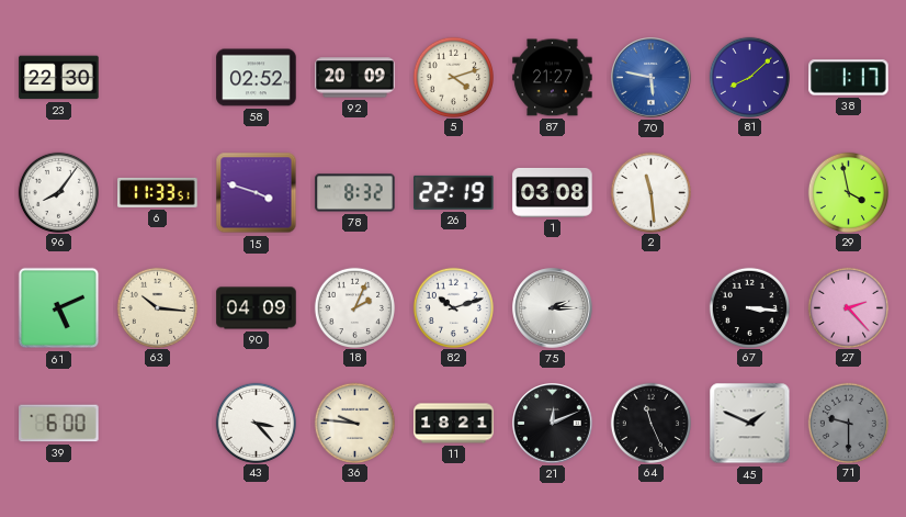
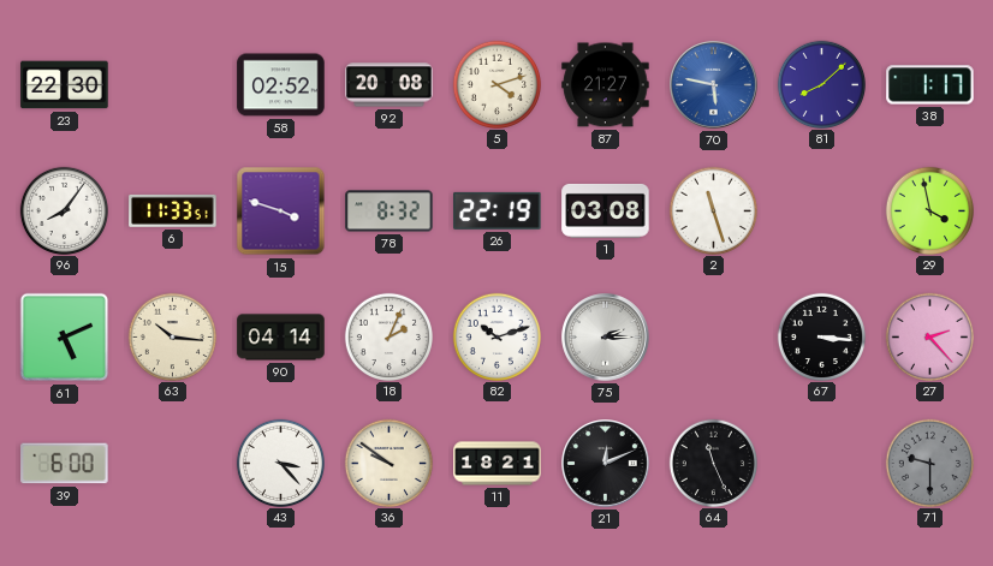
92: 20:09 -> 20:08
2: 11:29 -> 11:27
90: 04:09 -> 04:14
36: 9:46 -> 9:51
45: 1:49 -> none
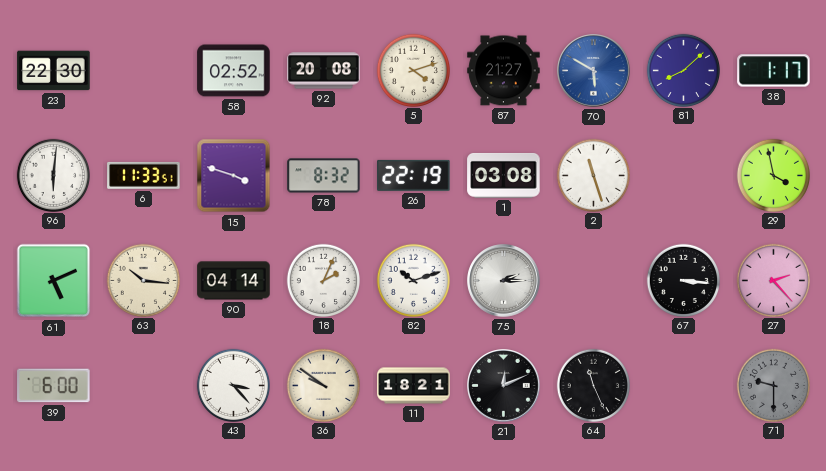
70: 5:47 -> 5:50
96: 8:06 -> 6:01
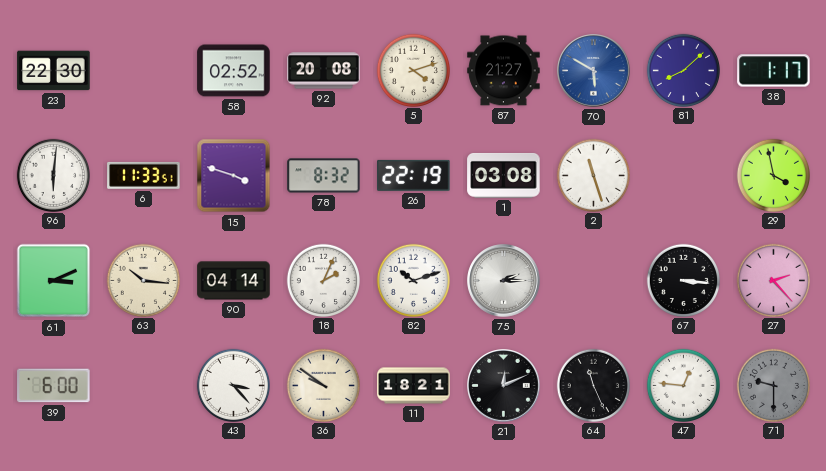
61: 5:11 -> 3:11
47: none -> 12:46
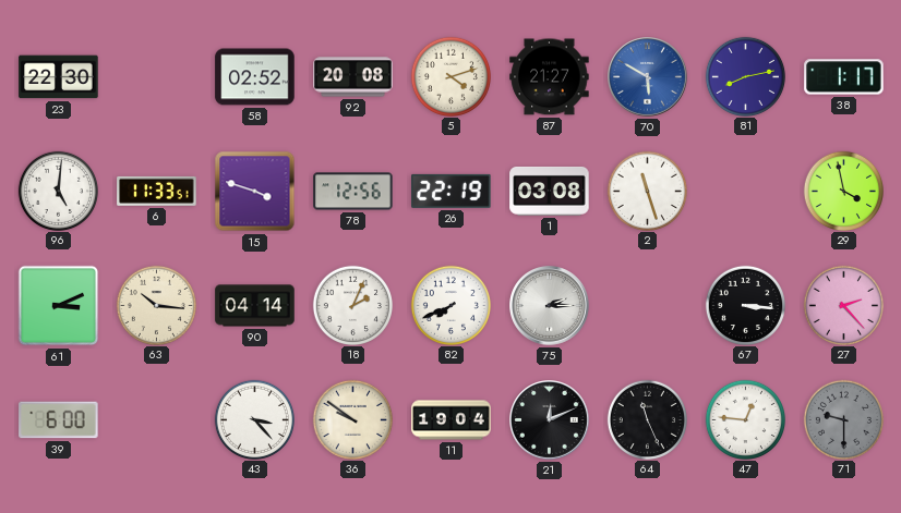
81: 8:08 -> 8:13
96: 6:01 -> 5:01
78: 8:32 -> 12:56
82: 10:12 -> 7:41
11: 18:21 -> 19:04
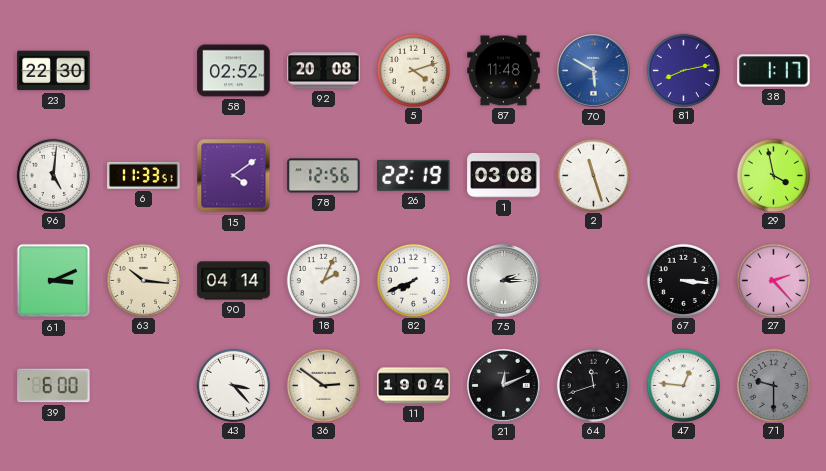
87: 21:27 -> 11:48
15: 3:48 -> 4:09
36: 9:51 -> 2:51
64: 11:26 -> 11:42
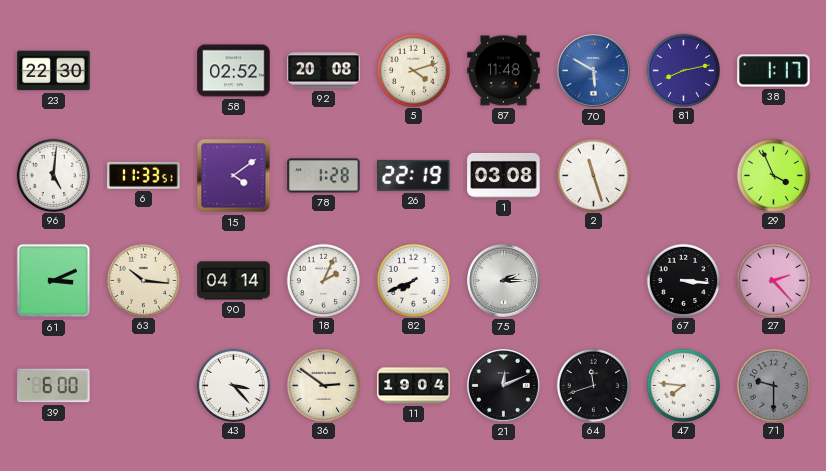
78: 12:56 -> 1:28
29: 3:58 -> 3:56
47: 12:46 -> 7:46
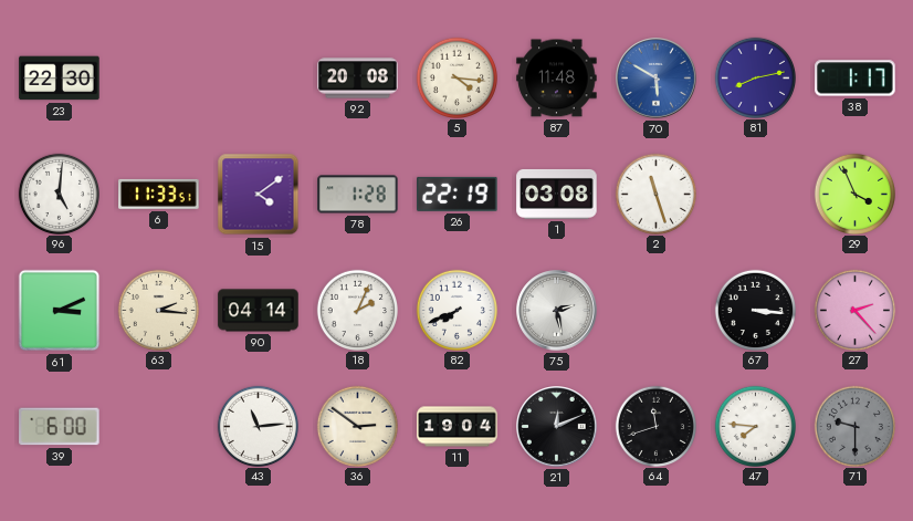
58: 02:52 -> none
5: 4:12 -> 4:16
63: 10:16 -> 2:16
75: 2:15 -> 2:28
43: 3:23 -> 11:14
